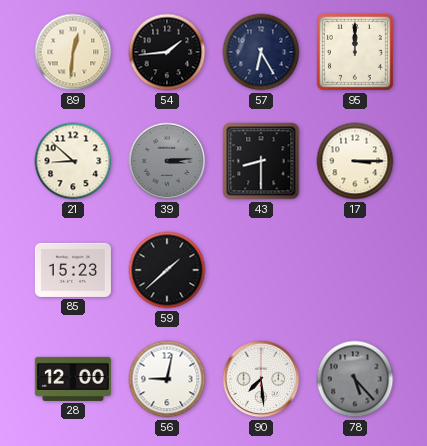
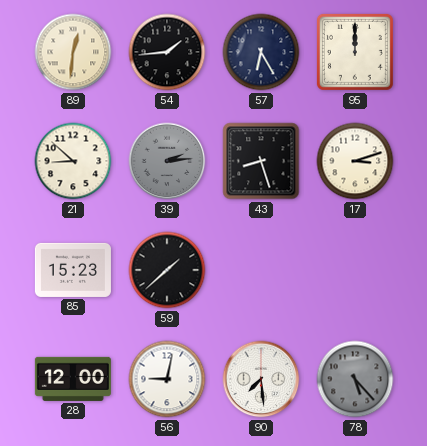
39: 3:14 -> 2:14
43: 8:30 -> 8:27
17: 3:15 -> 3:12
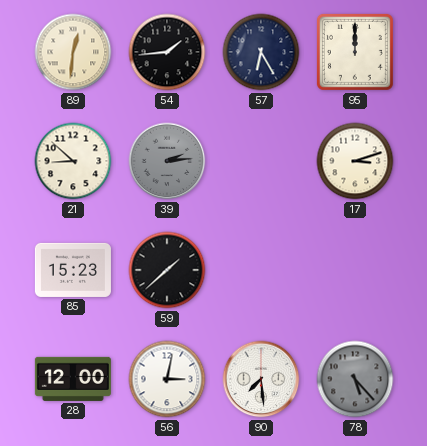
43: 8:27 -> none
56: 9:02 -> 3:02
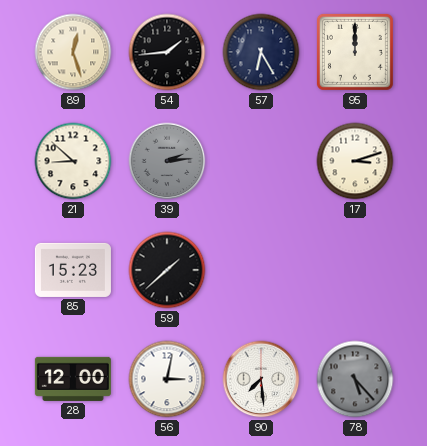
89: 12:31 -> 12:27
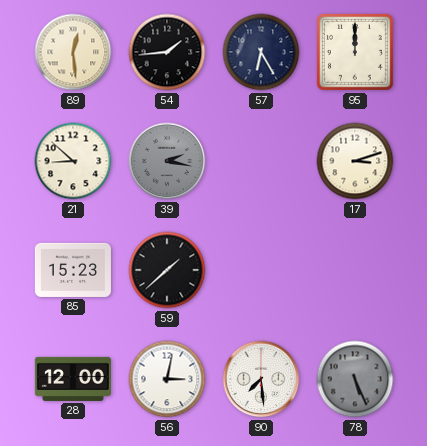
89: 12:27 -> 12:29
39: 2:14 -> 2:17
78: 5:23 -> 5:26
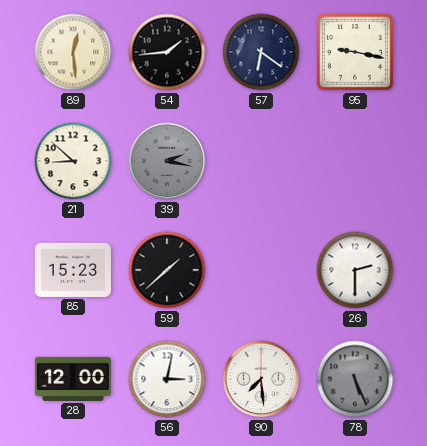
57: 6:25 -> 6:21
95: 12:00 -> 9:17
17: 3:12 -> none
26: none -> 2:30
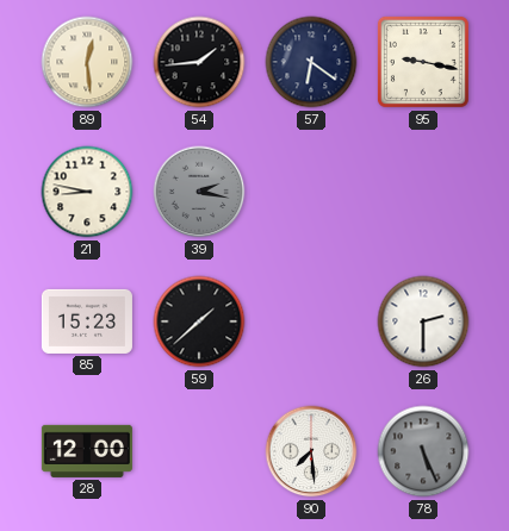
21: 8:52 -> 8:47
56: 3:02 -> none
